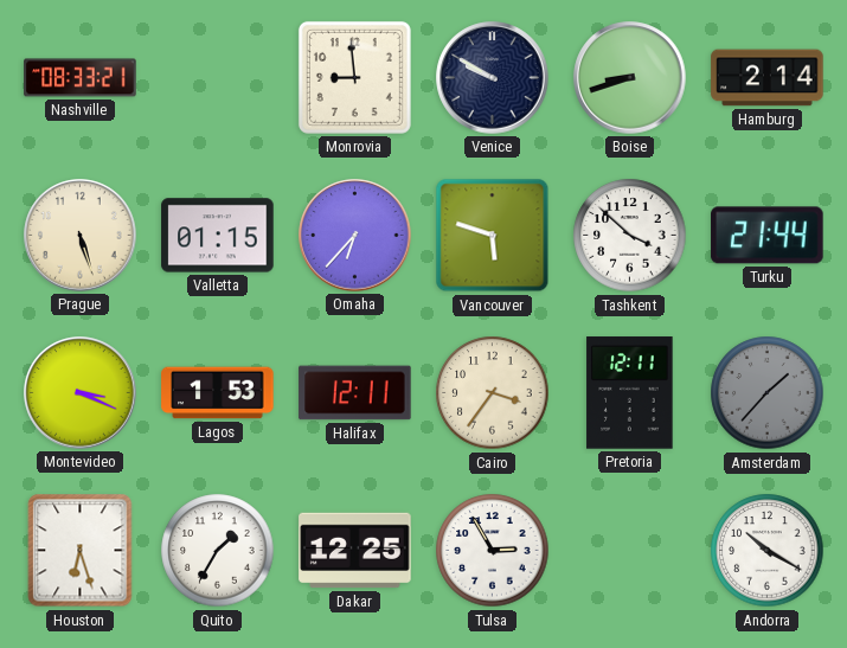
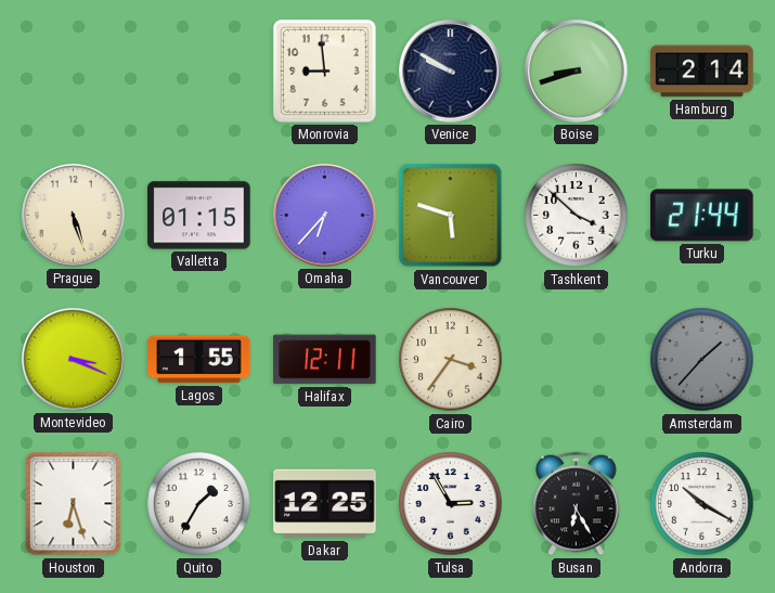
Nashville: 08:33 -> none
Lagos: 1:53 -> 1:55
Pretoria: 12:11 -> none
Busan: none -> 6:25
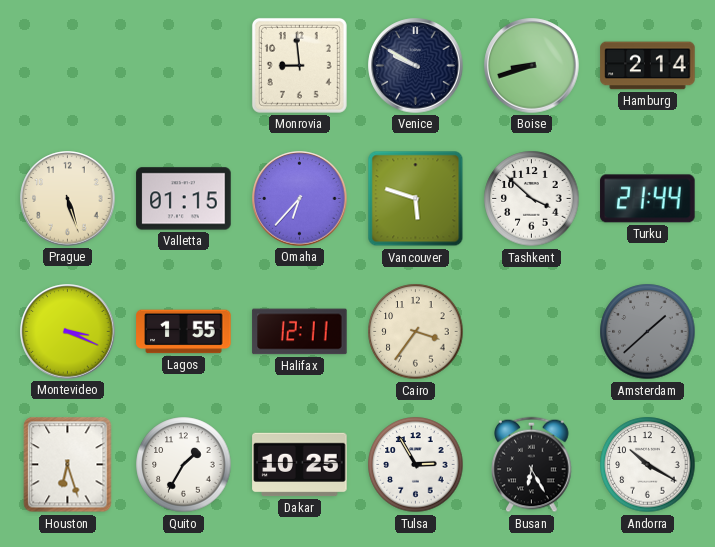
Amsterdam: 1:37 -> 1:38
Dakar: 12:25 -> 10:25
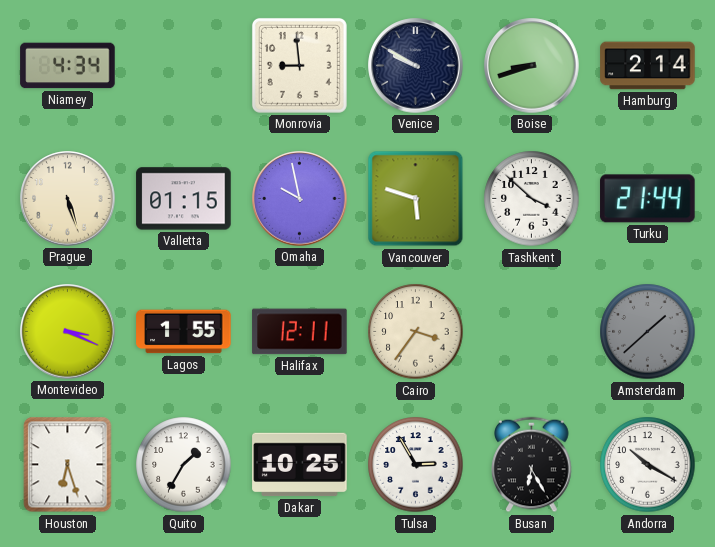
Niamey: none -> 4:34
Omaha: 6:37 -> 9:58
